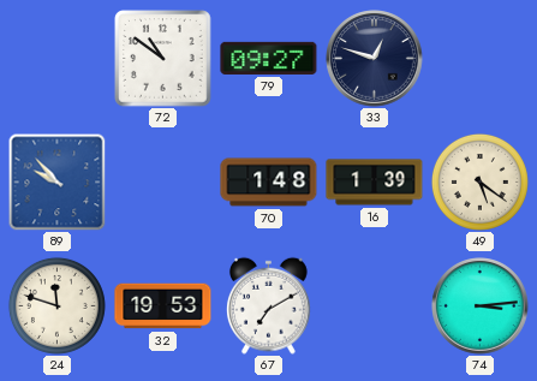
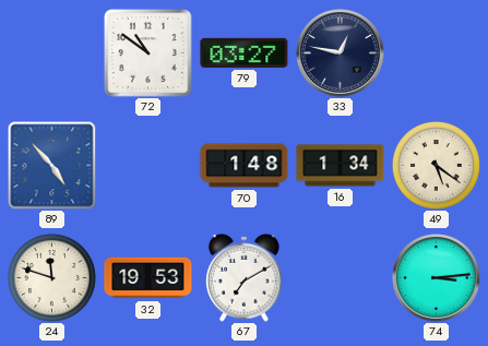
79: 09:27 -> 03:27
33: 12:48 -> 12:47
89: 9:53 -> 4:53
16: 1:39 -> 1:34
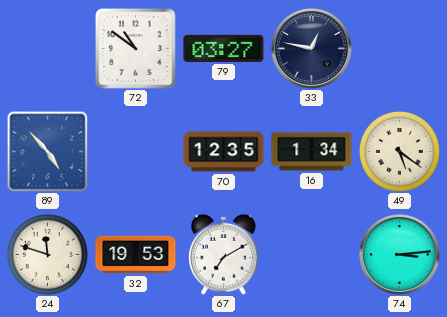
70: 1:48 -> 12:35
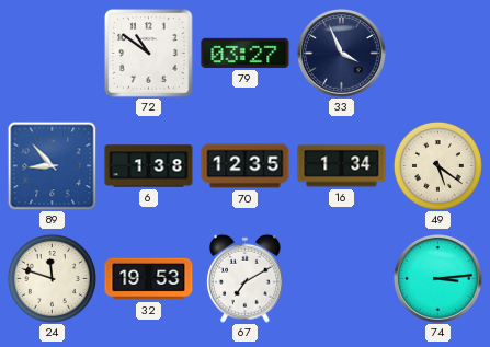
33: 12:47 -> 3:56
89: 4:53 -> 8:53
6: none -> 1:38
